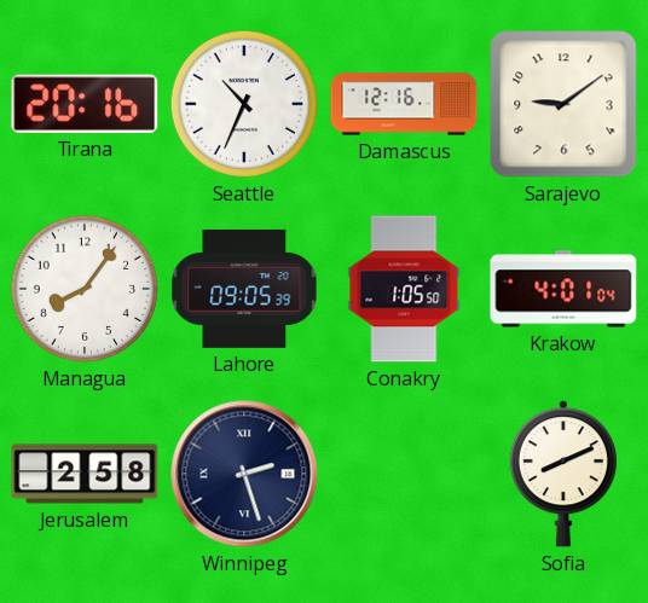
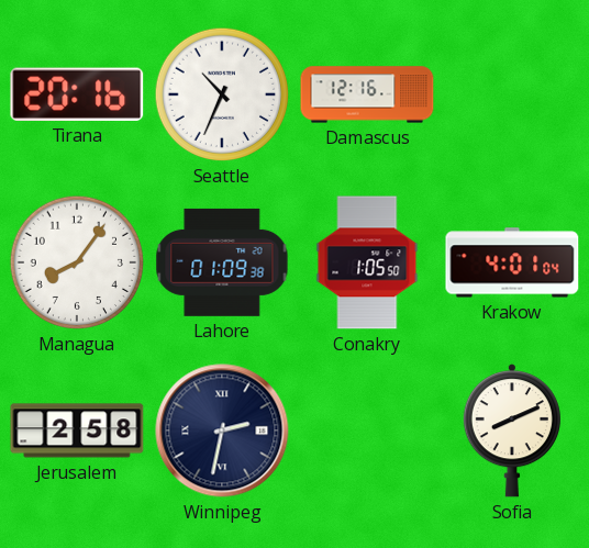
Sarajevo: 9:09 -> none
Lahore: 09:05 -> 01:09
Winnipeg: 2:27 -> 2:32
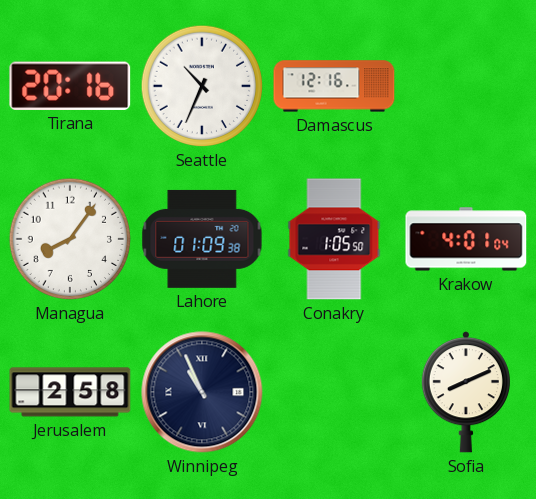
Winnipeg: 2:32 -> 10:56
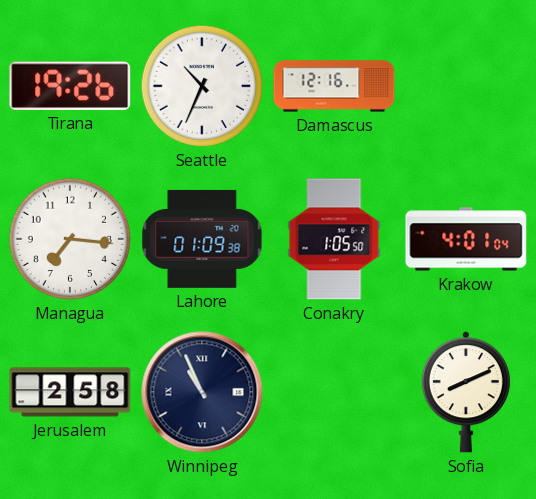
Tirana: 20:16 -> 19:26
Managua: 8:06 -> 7:16
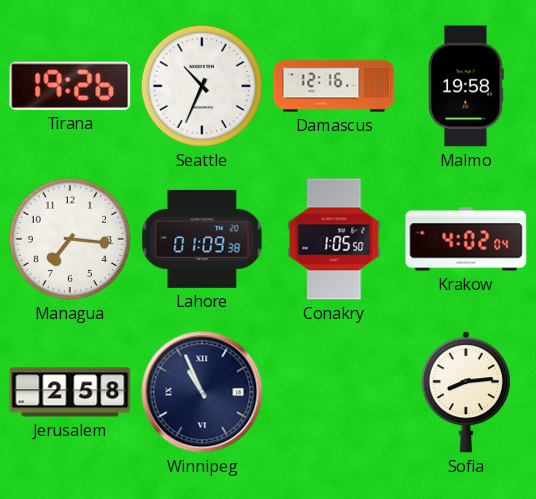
Malmo: none -> 19:58
Krakow: 4:01 -> 4:02
Sofia: 8:11 -> 8:14
